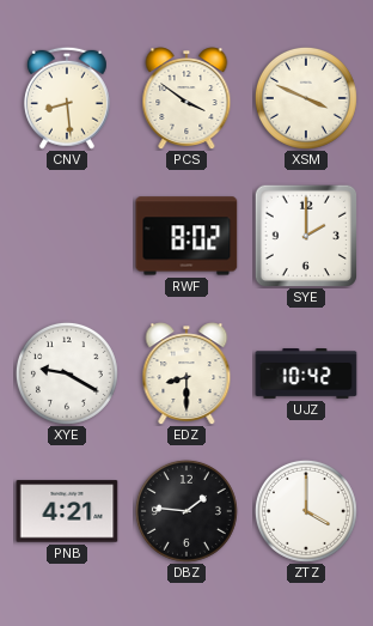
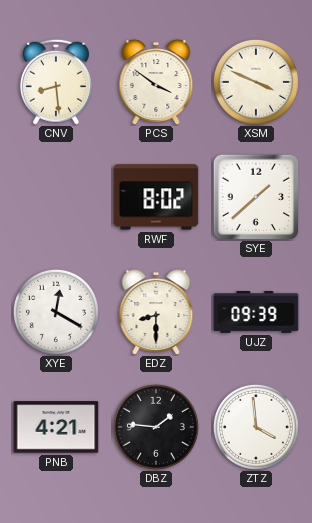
SYE: 2:00 -> 1:38
XYE: 9:20 -> 12:20
UJZ: 10:42 -> 09:39
ZTZ: 4:00 -> 3:59
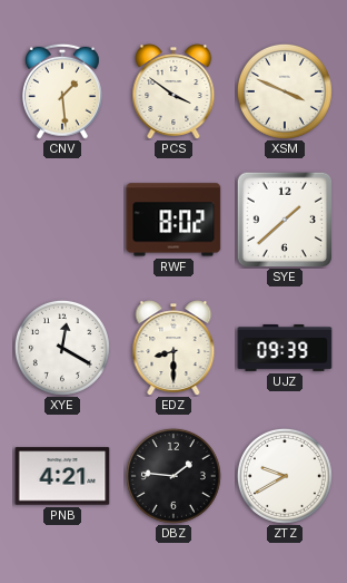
CNV: 8:29 -> 1:29
ZTZ: 3:59 -> 9:40
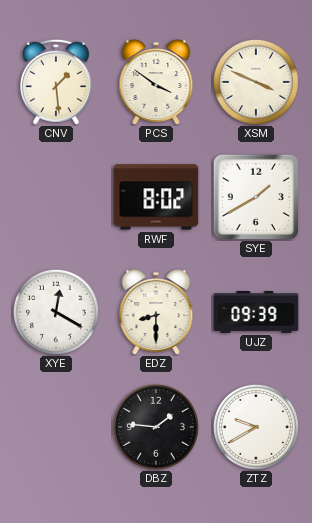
SYE: 1:38 -> 1:40
PNB: 4:21 -> none
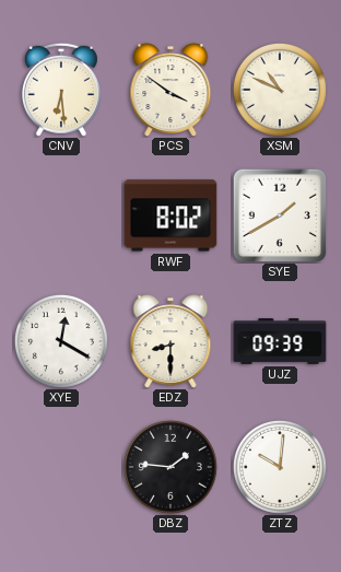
CNV: 1:29 -> 6:29
XSM: 3:49 -> 10:49
ZTZ: 9:40 -> 10:01
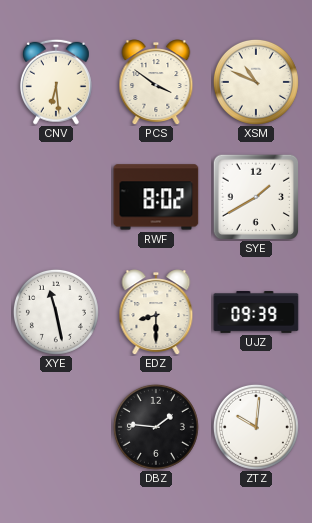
XYE: 12:20 -> 11:28
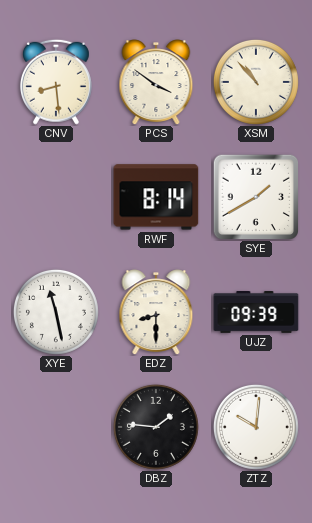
CNV: 6:29 -> 8:29
XSM: 10:49 -> 10:53
RWF: 8:02 -> 8:14
